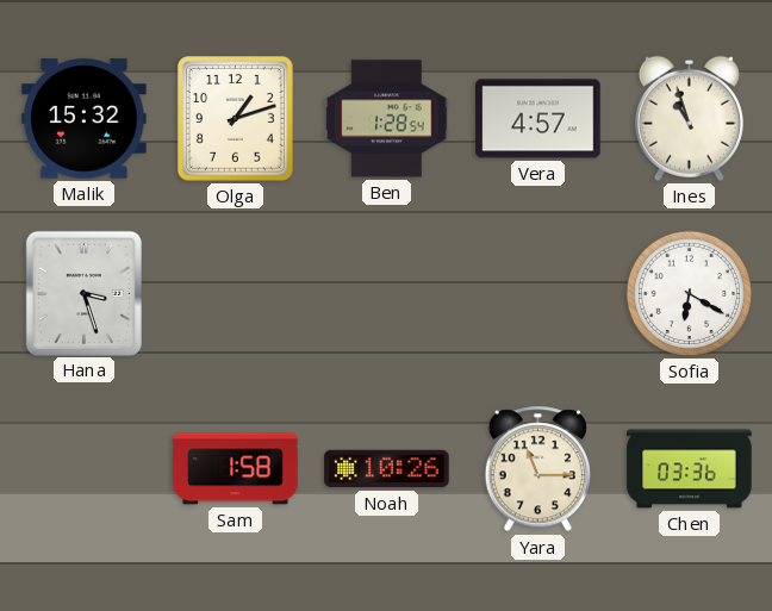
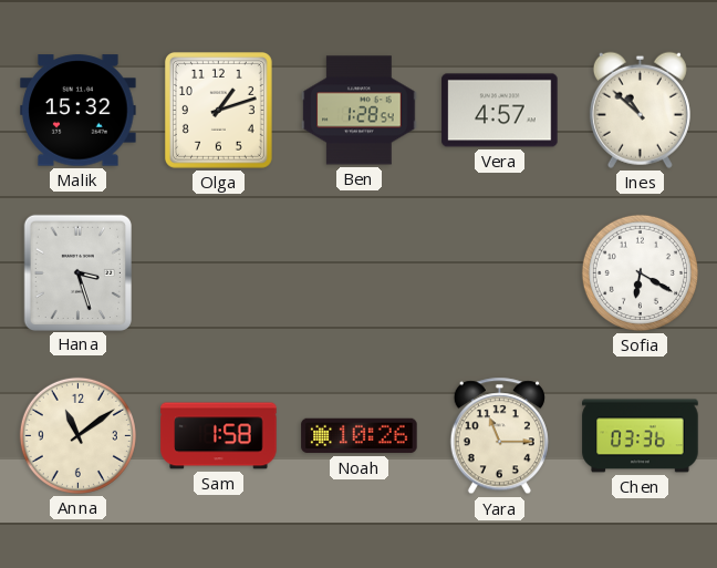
Ines: 10:57 -> 10:52
Anna: none -> 11:09
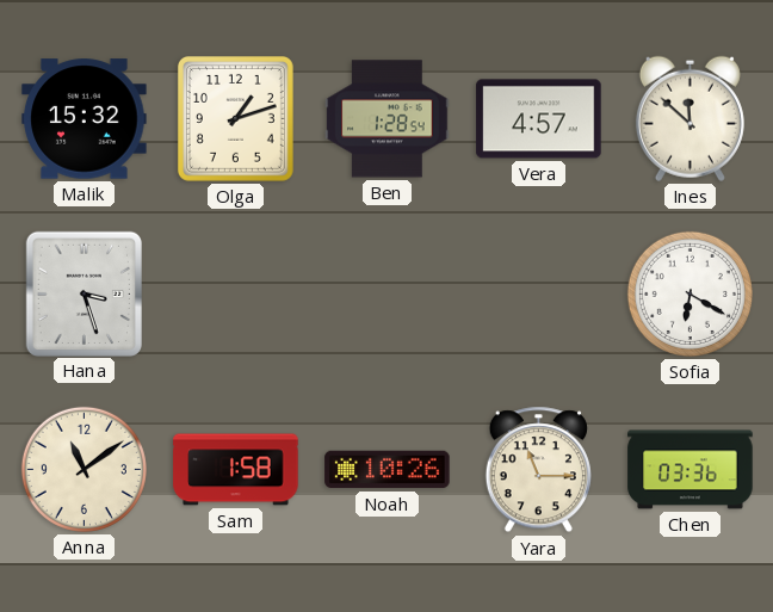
Ines: 10:52 -> 11:52
